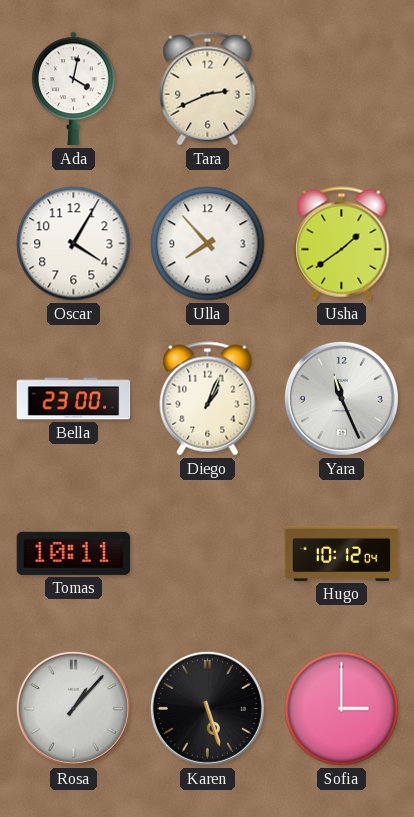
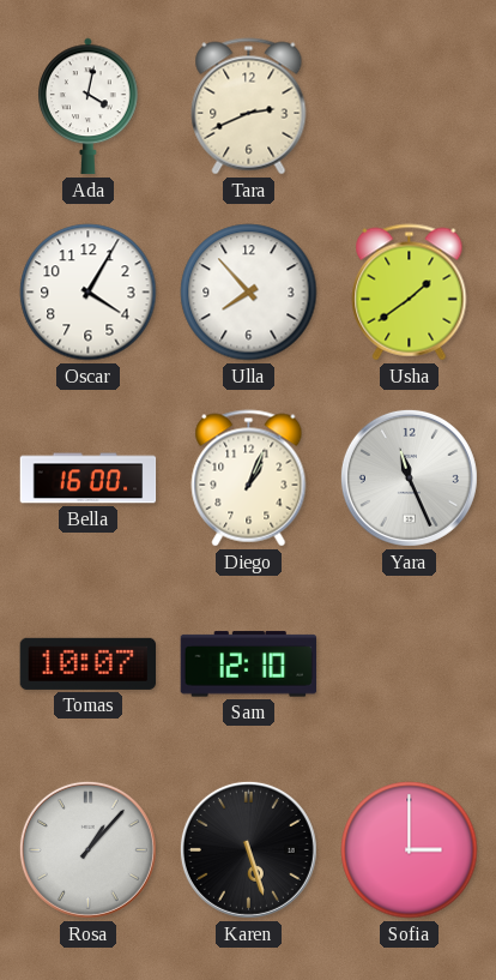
Bella: 23:00 -> 16:00
Tomas: 10:11 -> 10:07
Sam: none -> 12:10
Hugo: 10:12 -> none
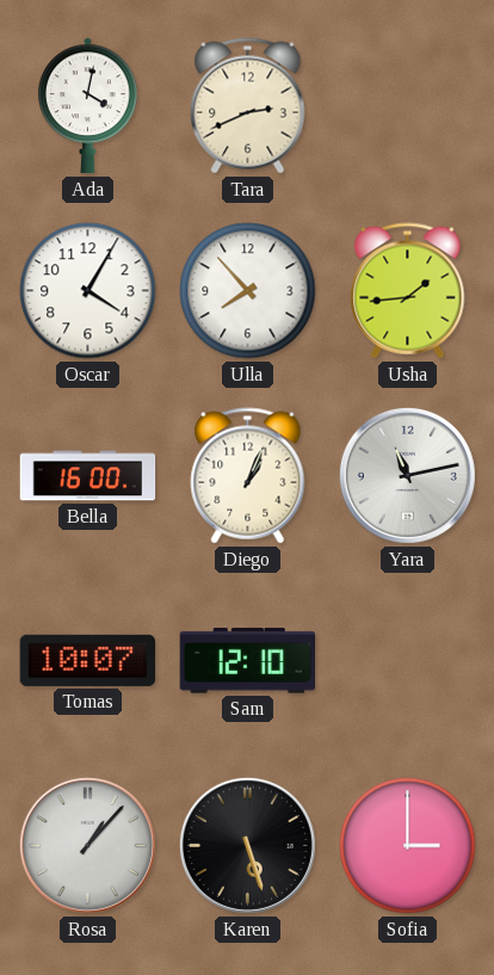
Usha: 1:39 -> 1:44
Yara: 11:26 -> 11:13
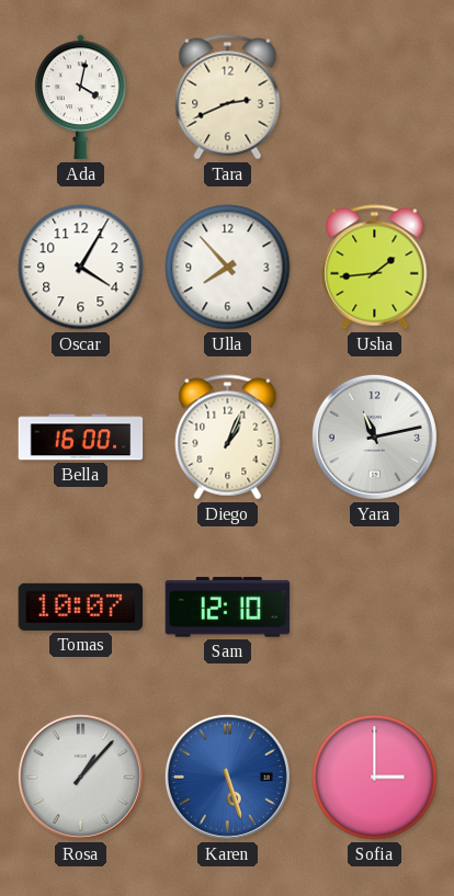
Karen dial: black -> blue
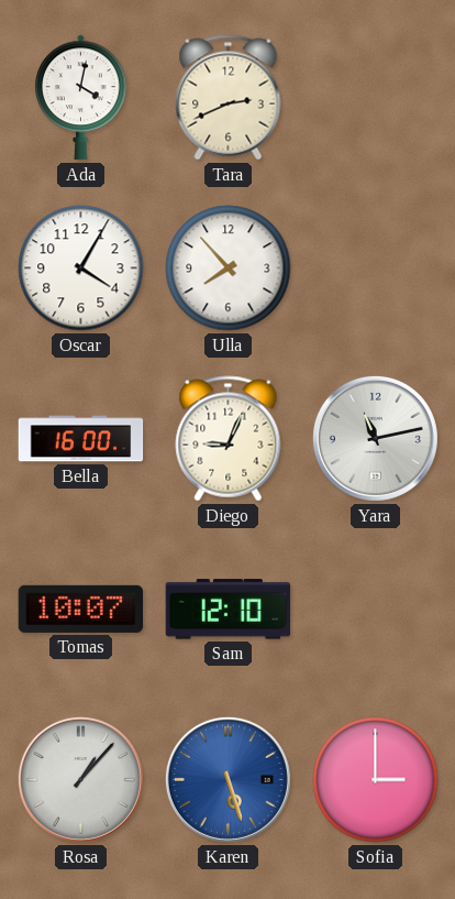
Usha: 1:44 -> none
Diego: 1:04 -> 9:04
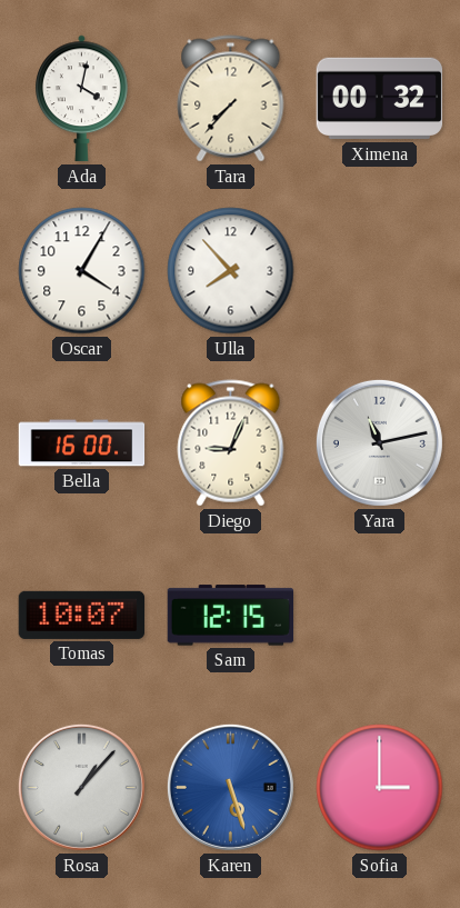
Tara: 2:41 -> 7:37
Ximena: none -> 00:32
Sam: 12:10 -> 12:15
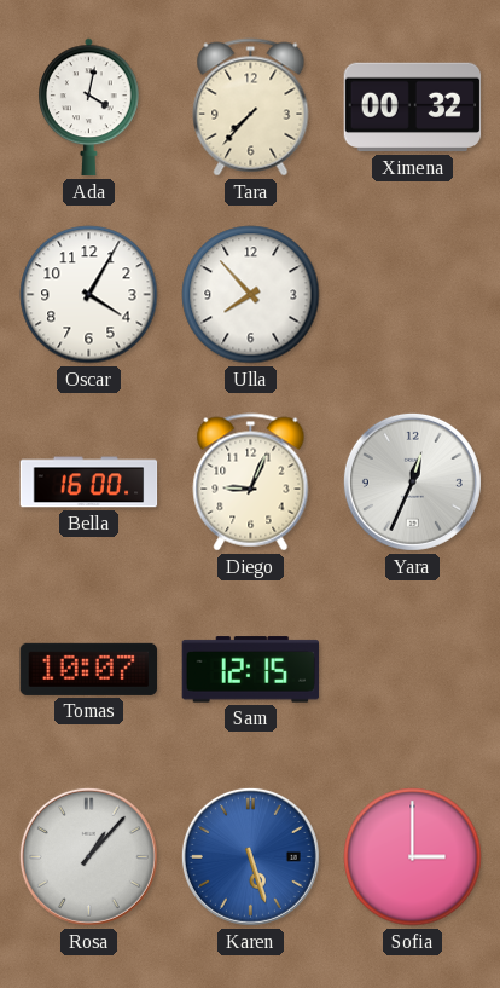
Yara: 11:13 -> 12:34
